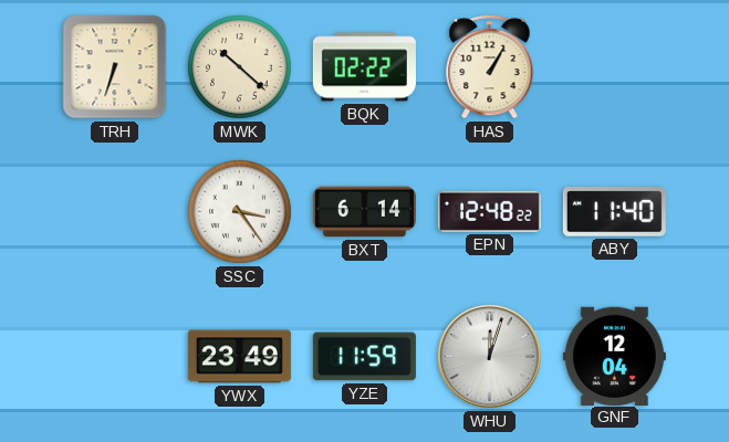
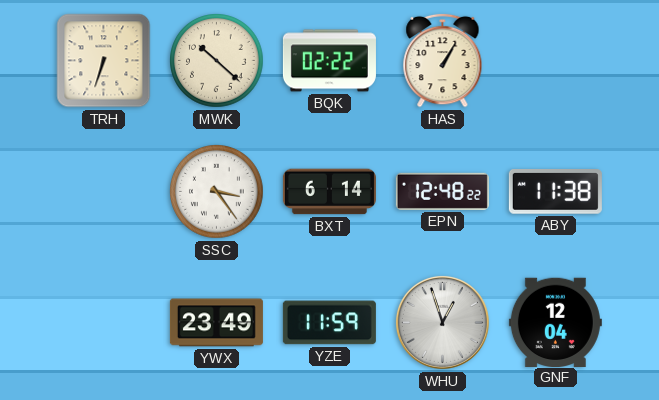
ABY: 11:40 -> 11:38
WHU: 12:03 -> 12:57
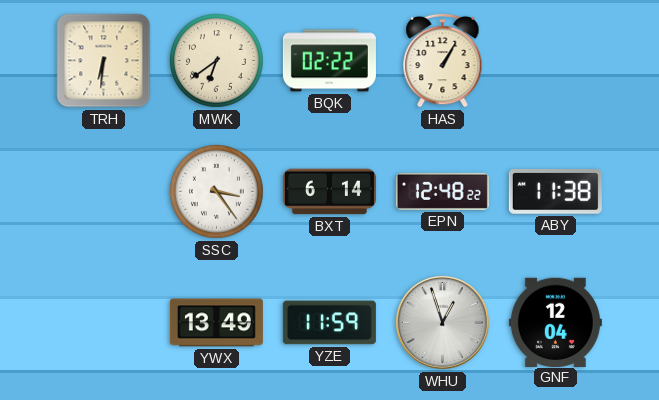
TRH: 6:33 -> 6:31
MWK: 10:22 -> 6:39
YWX: 23:49 -> 13:49
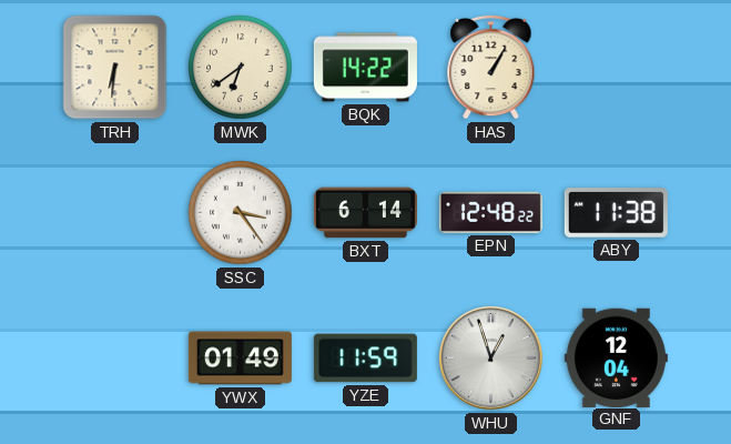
BQK: 02:22 -> 14:22
YWX: 13:49 -> 01:49
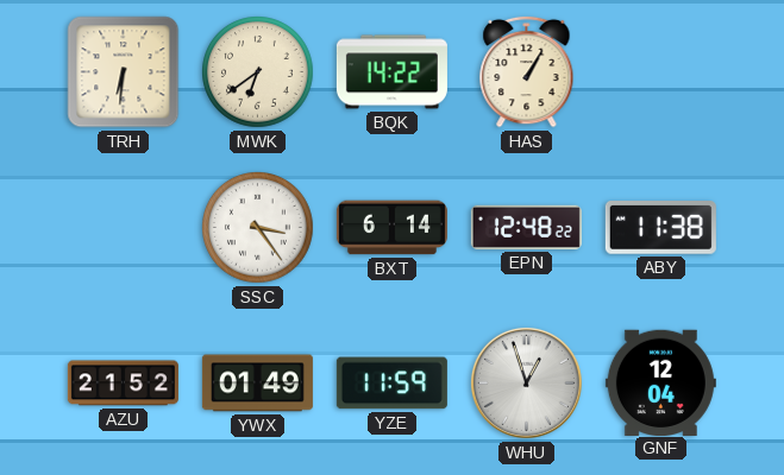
AZU: none -> 21:52
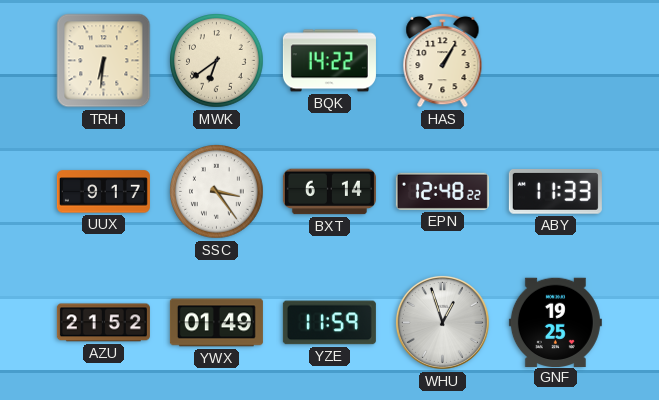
UUX: none -> 9:17
ABY: 11:38 -> 11:33
GNF: 12:04 -> 19:25
